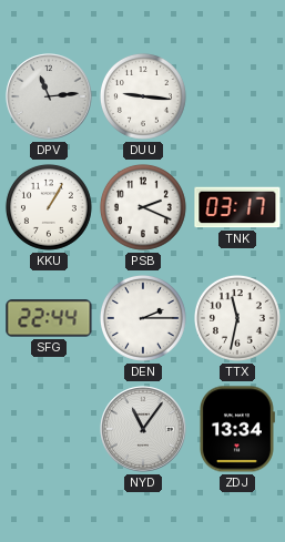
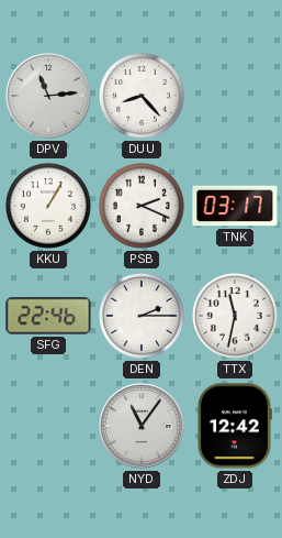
DUU: 9:16 -> 8:23
SFG: 22:44 -> 22:46
ZDJ: 13:34 -> 12:42
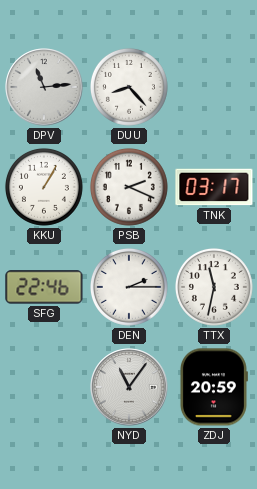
ZDJ: 12:42 -> 20:59
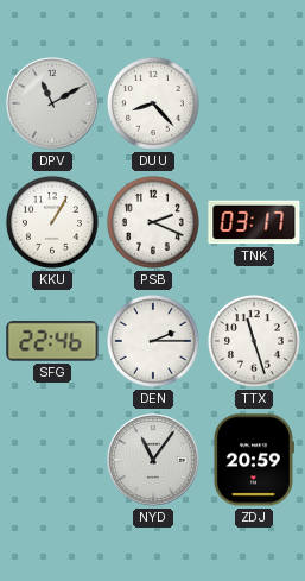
DPV: 11:14 -> 11:10
TTX: 11:32 -> 11:27
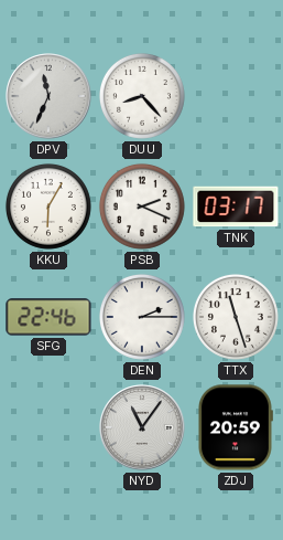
DPV: 11:10 -> 11:34
KKU: 1:05 -> 6:05
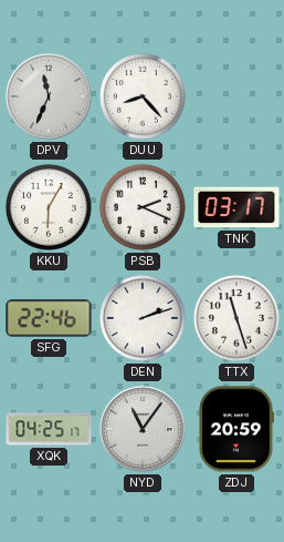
DEN: 2:15 -> 2:12
XQK: none -> 04:25
